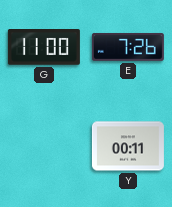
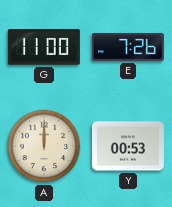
A: none -> 12:00
Y: 00:11 -> 00:53
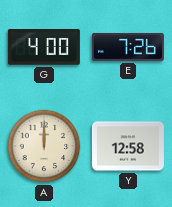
G: 11:00 -> 4:00
Y: 00:53 -> 12:58
